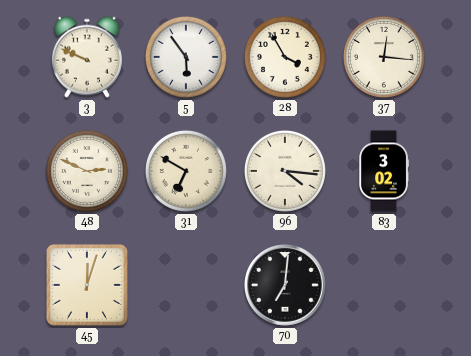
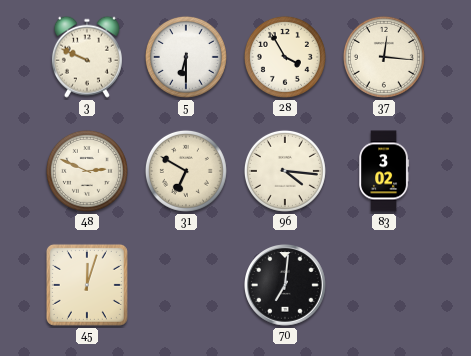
5: 5:54 -> 6:30
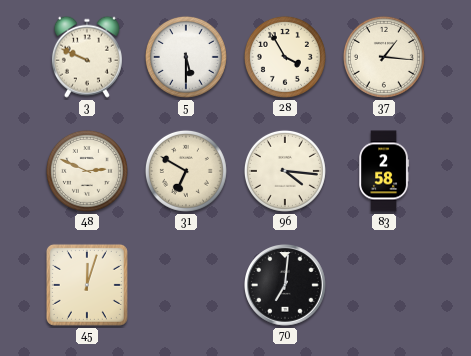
5: 6:30 -> 5:30
37: 12:16 -> 1:16
83: 3:02 -> 2:58
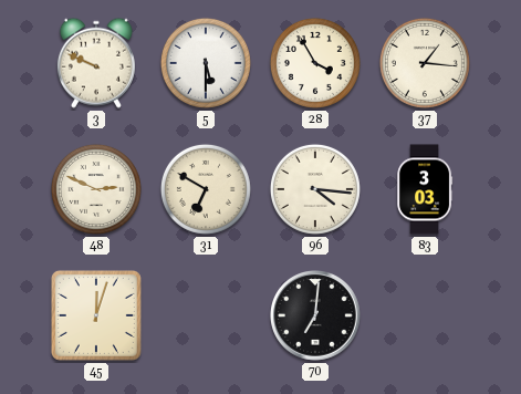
83: 2:58 -> 3:03
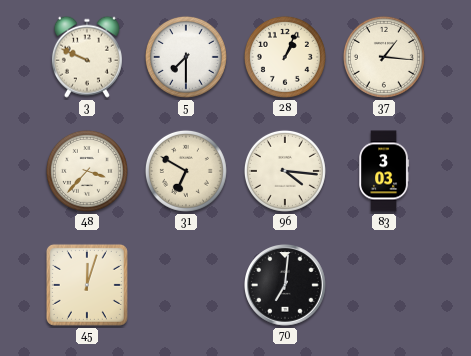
5: 5:30 -> 7:30
28: 3:55 -> 1:04
48: 2:49 -> 3:37
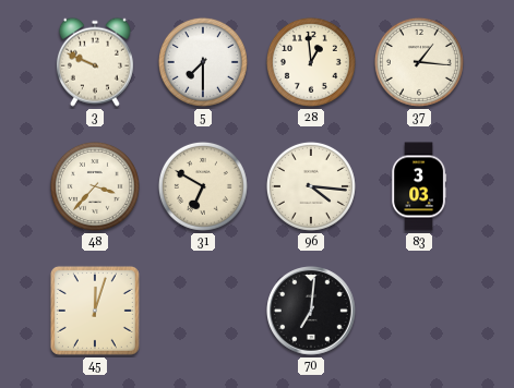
28: 1:04 -> 12:59
